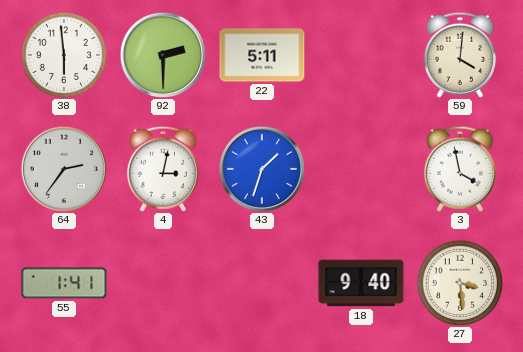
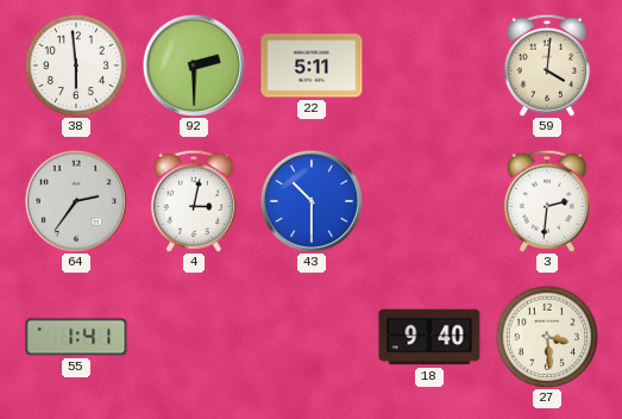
43: 1:33 -> 10:30
3: 3:58 -> 2:31
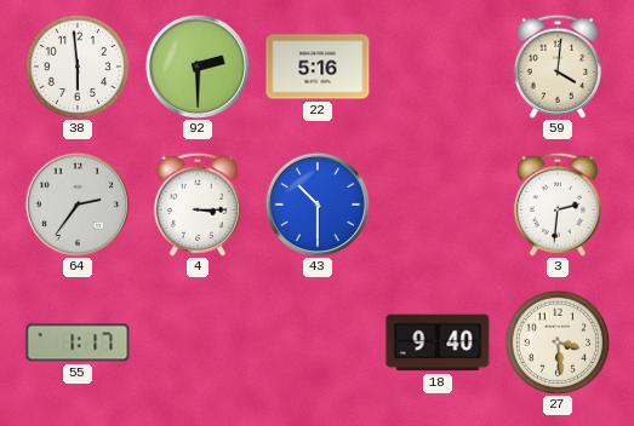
22: 5:11 -> 5:16
4: 3:02 -> 3:15
55: 1:41 -> 1:17
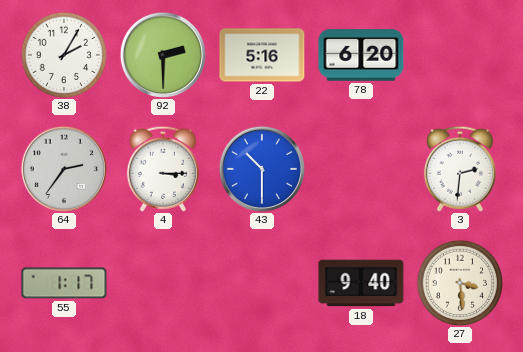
38: 5:59 -> 2:05
78: none -> 6:20
59: 4:01 -> none
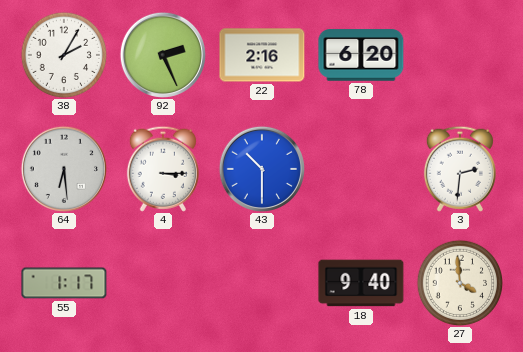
92: 2:30 -> 2:26
22: 5:16 -> 2:16
64: 2:36 -> 6:29
27: 3:29 -> 3:59
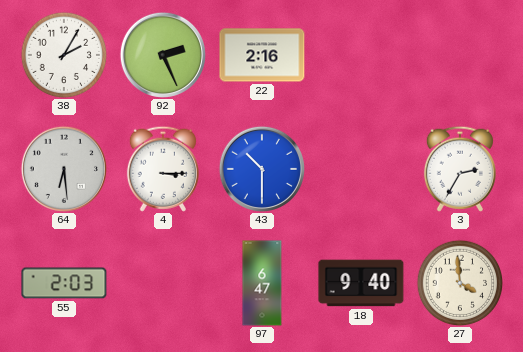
78: 6:20 -> none
3: 2:31 -> 2:35
55: 1:17 -> 2:03
97: none -> 6:47
